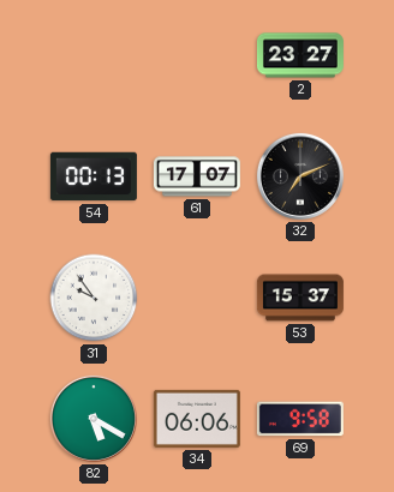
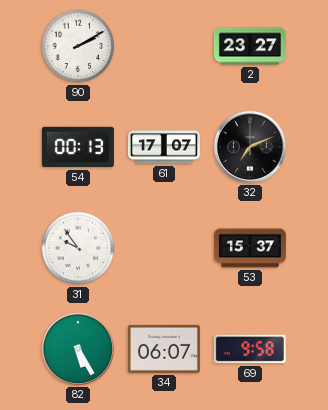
90: none -> 2:10
82: 5:20 -> 5:25
34: 06:06 -> 06:07
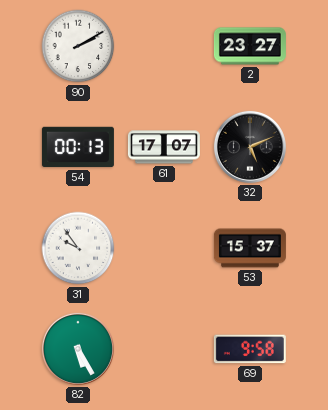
32: 7:11 -> 5:11
34: 06:07 -> none
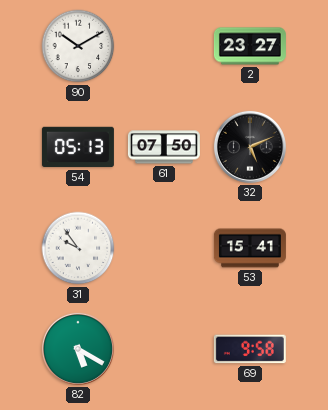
90: 2:10 -> 10:10
54: 00:13 -> 05:13
61: 17:07 -> 07:50
53: 15:37 -> 15:41
82: 5:25 -> 5:20
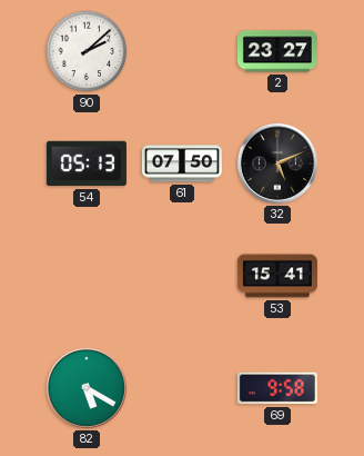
90: 10:10 -> 2:08
31: 9:54 -> none
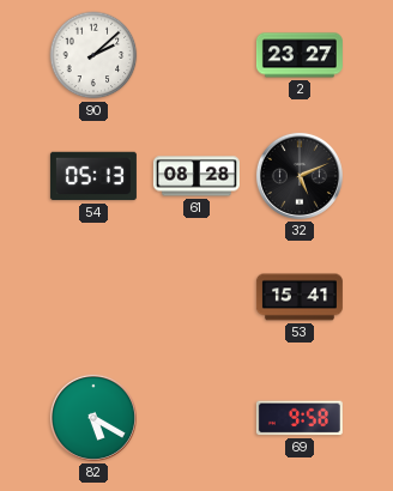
61: 07:50 -> 08:28
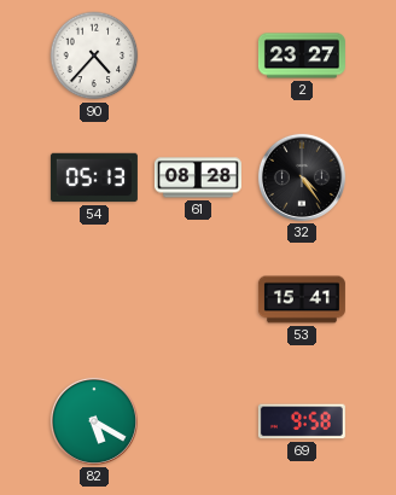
90: 2:08 -> 4:37
32: 5:11 -> 4:24
